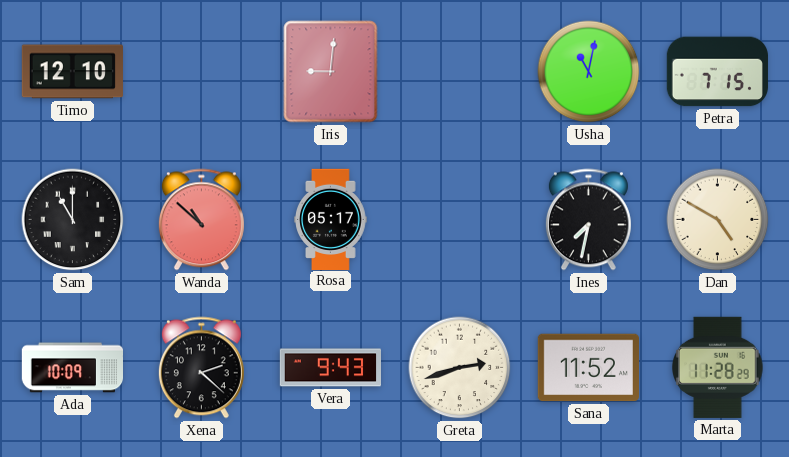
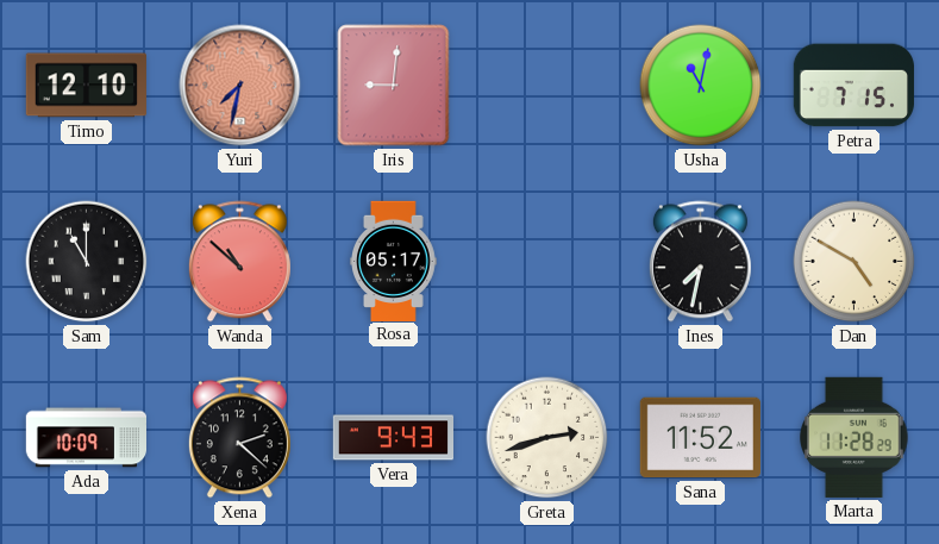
Yuri: none -> 7:32
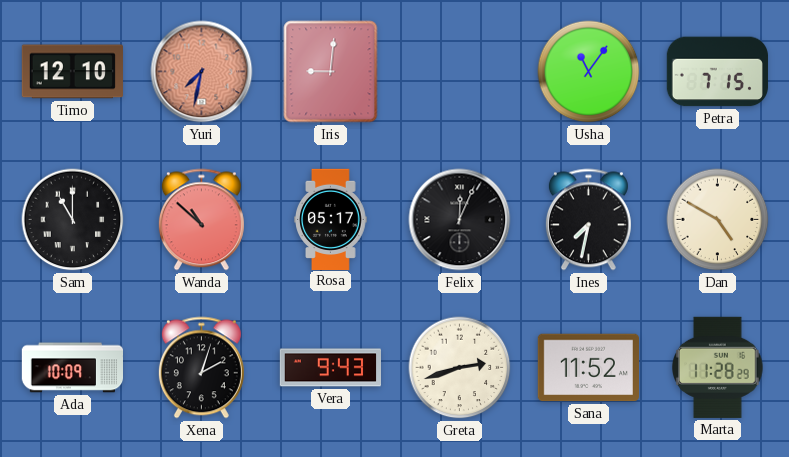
Usha: 11:02 -> 11:06
Felix: none -> 12:04
Xena: 2:22 -> 2:03
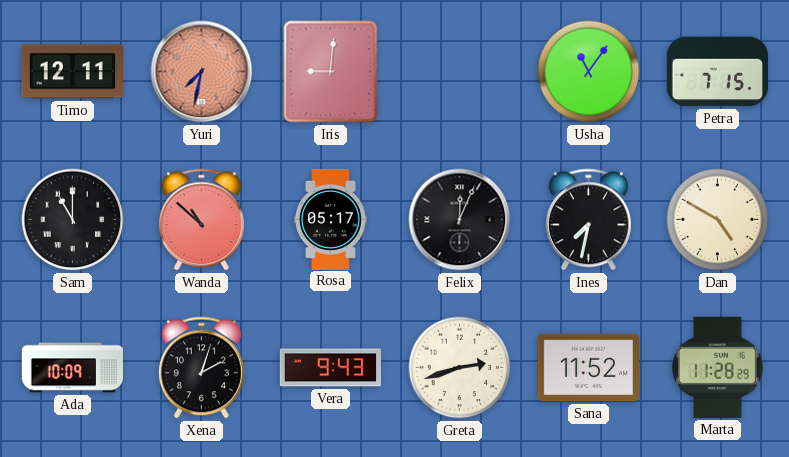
Timo: 12:10 -> 12:11
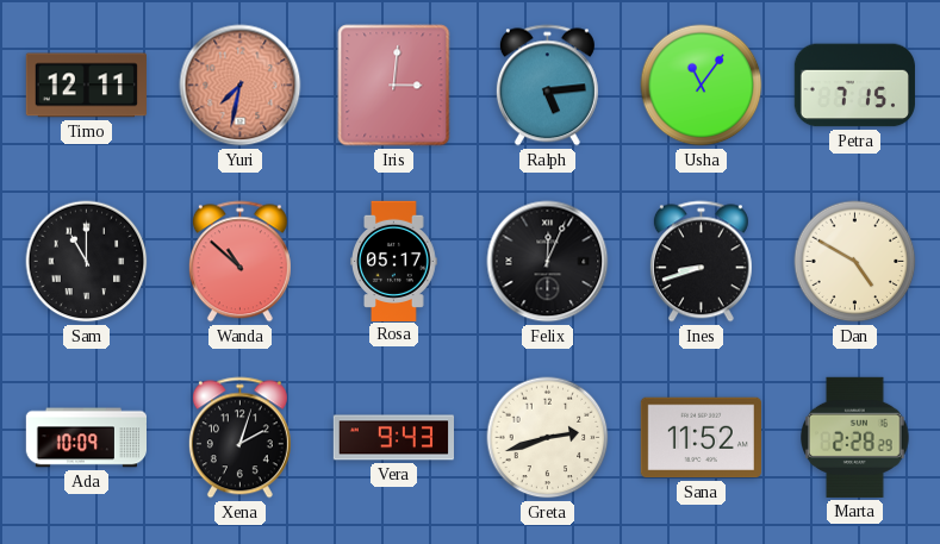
Iris: 9:01 -> 3:01
Ralph: none -> 5:14
Ines: 7:32 -> 8:42
Marta: 11:28 -> 2:28
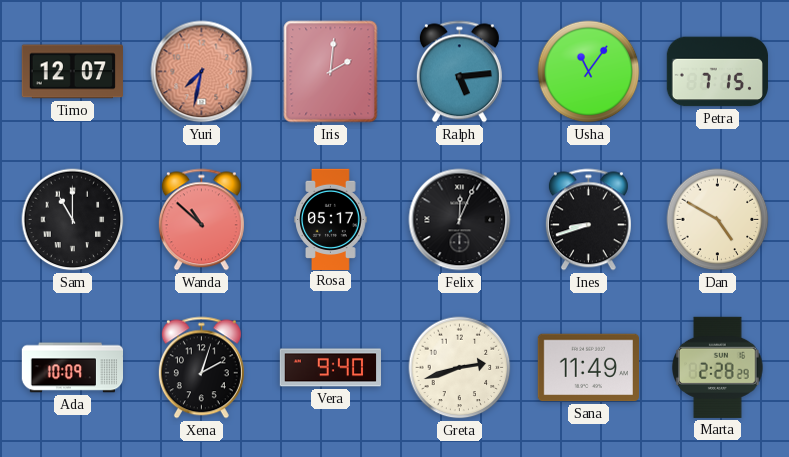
Timo: 12:11 -> 12:07
Iris: 3:01 -> 2:01
Vera: 9:43 -> 9:40
Sana: 11:52 -> 11:49
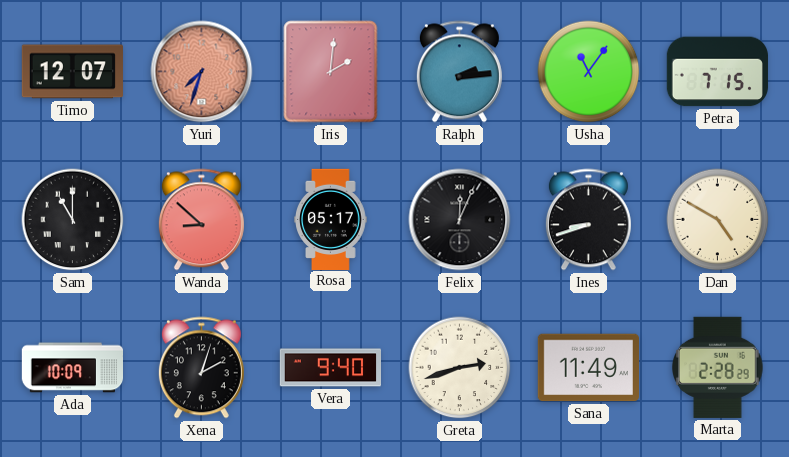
Yuri: 7:32 -> 7:33
Ralph: 5:14 -> 2:14
Wanda: 10:52 -> 8:52
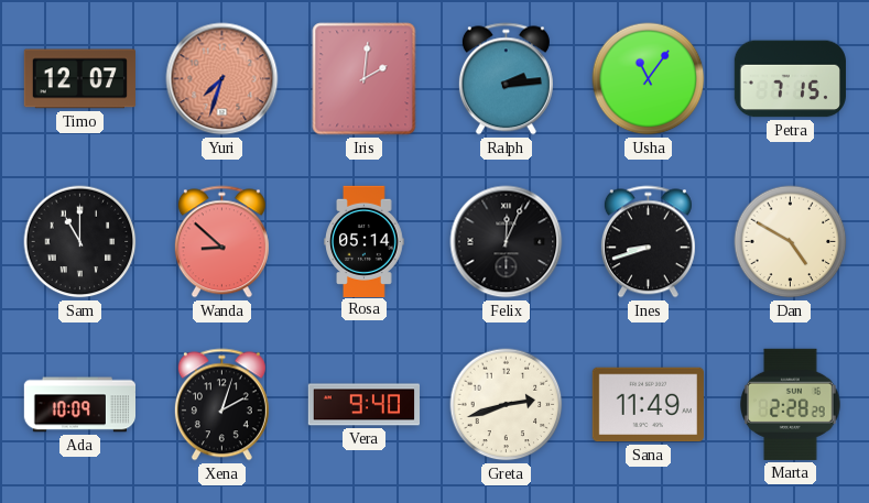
Rosa: 05:17 -> 05:14
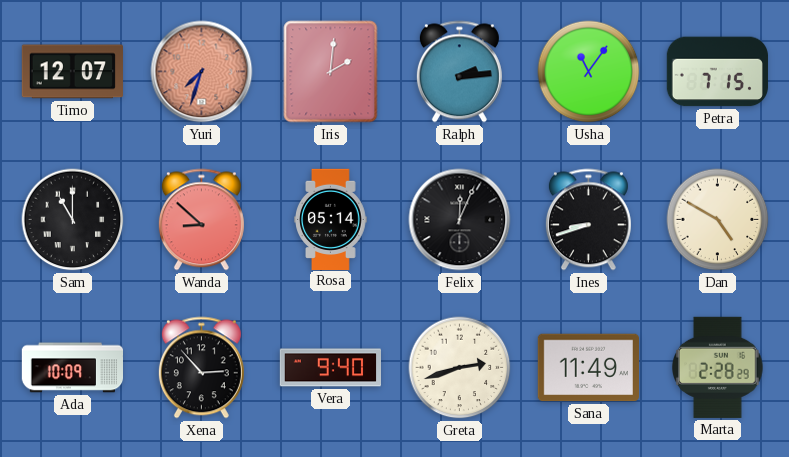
Xena: 2:03 -> 2:53
